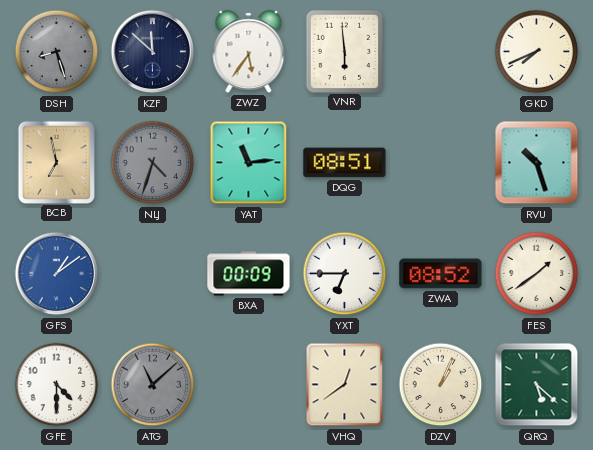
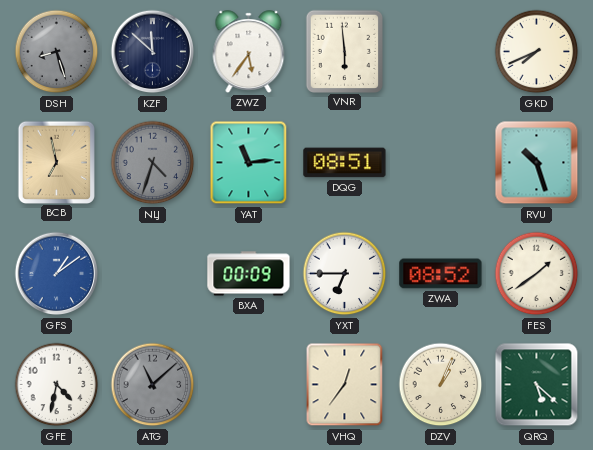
GFE: 4:30 -> 4:32
VHQ: 12:39 -> 12:36
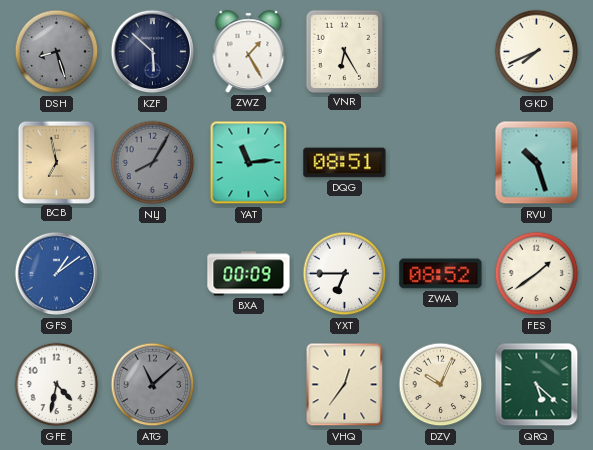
KZF: 11:52 -> 5:52
ZWZ: 5:36 -> 1:25
VNR: 5:59 -> 6:25
NLJ: 4:33 -> 8:05
DZV: 1:04 -> 10:04
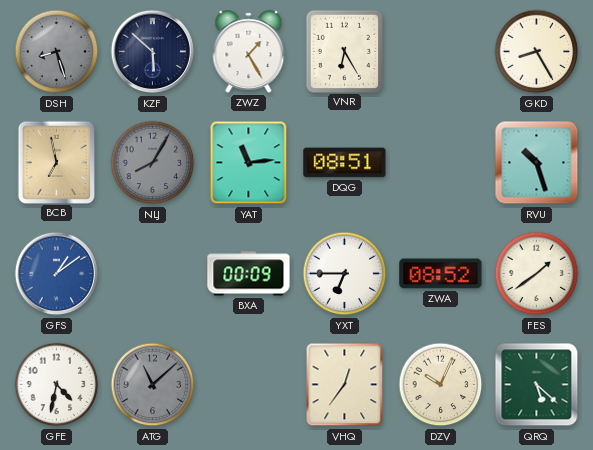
GKD: 7:41 -> 8:25
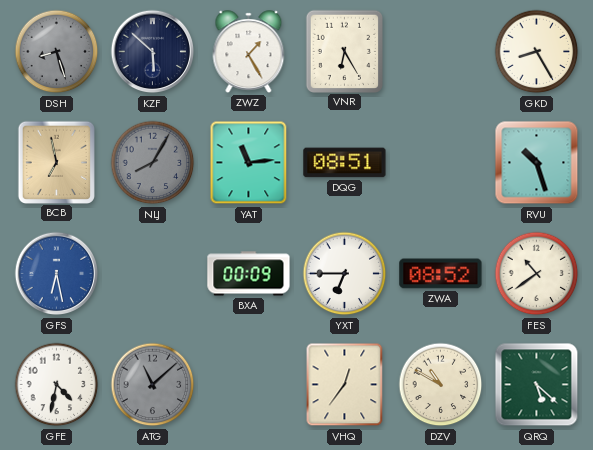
GFS: 1:09 -> 6:28
FES: 1:39 -> 10:39
DZV: 10:04 -> 10:50
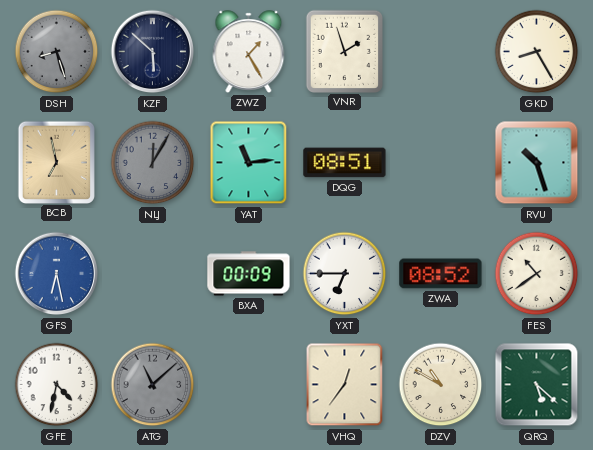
VNR: 6:25 -> 1:57
NLJ: 8:05 -> 12:05
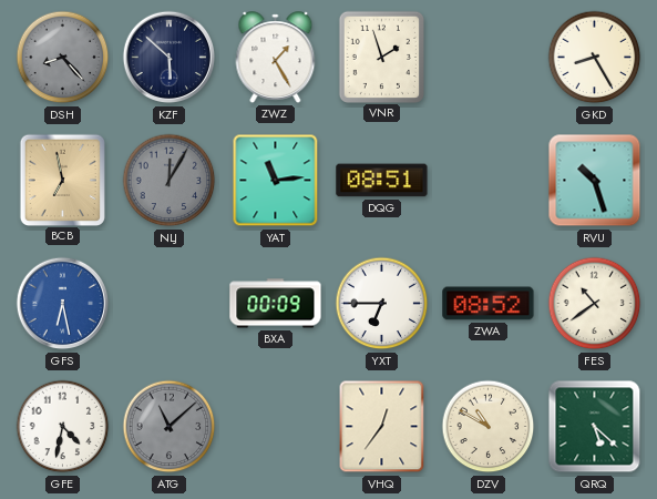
DSH: 8:27 -> 8:23
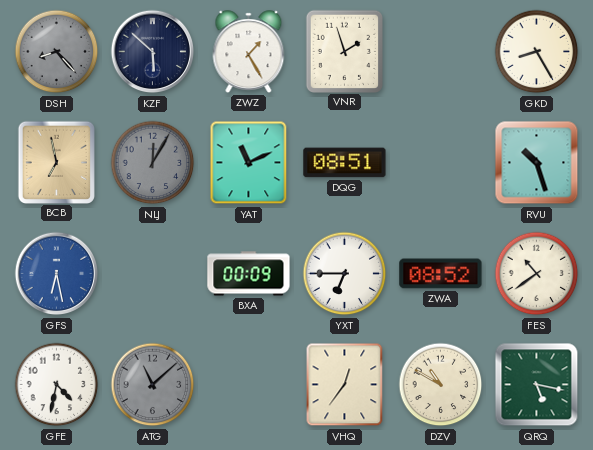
YAT: 11:14 -> 11:11
QRQ: 5:22 -> 5:17
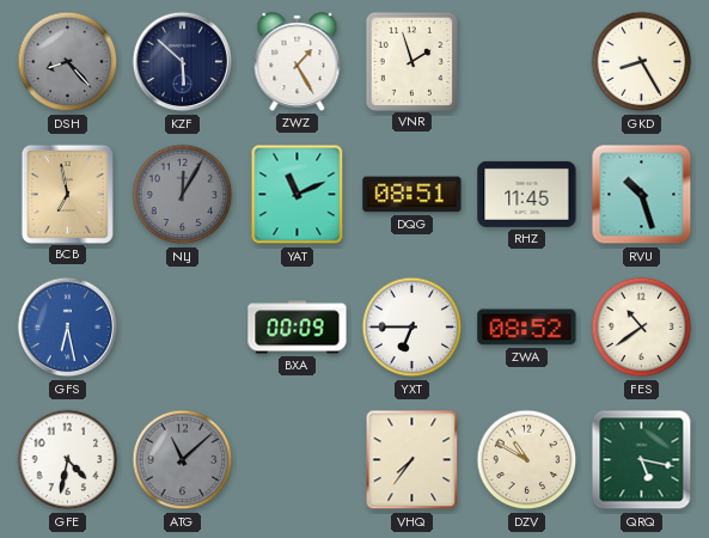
RHZ: none -> 11:45
VHQ: 12:36 -> 7:36
